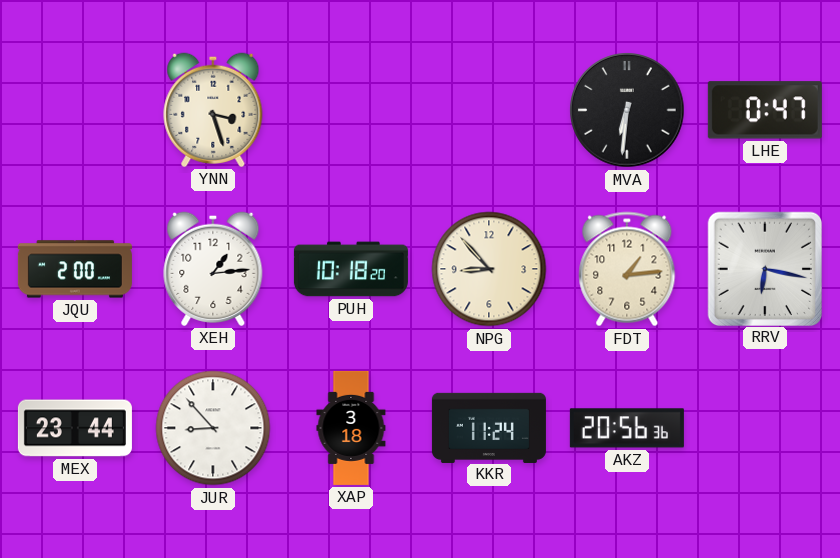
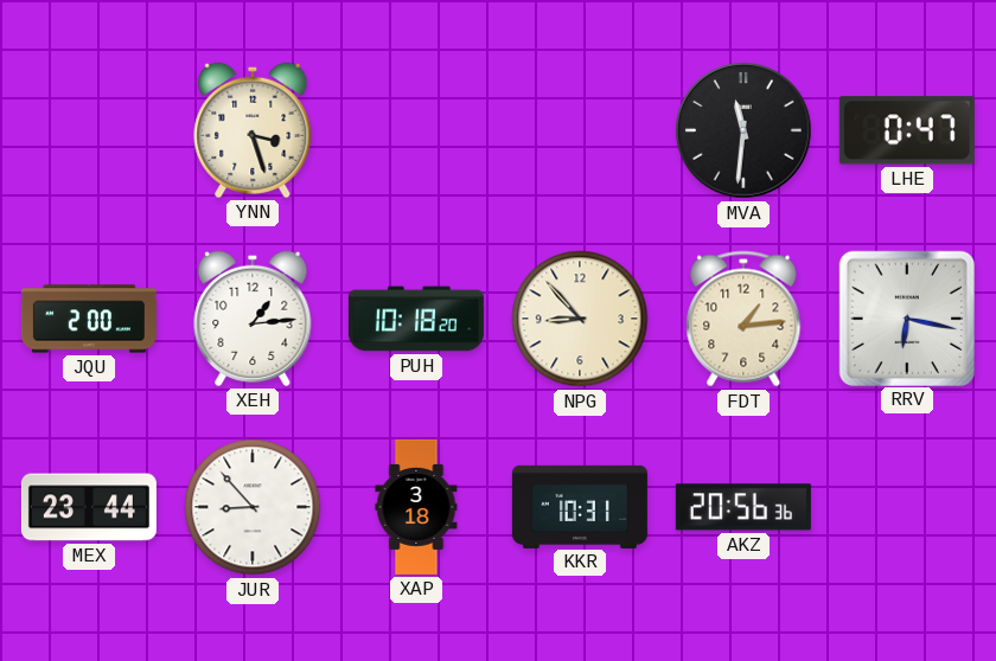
MVA: 6:31 -> 11:31
KKR: 11:24 -> 10:31
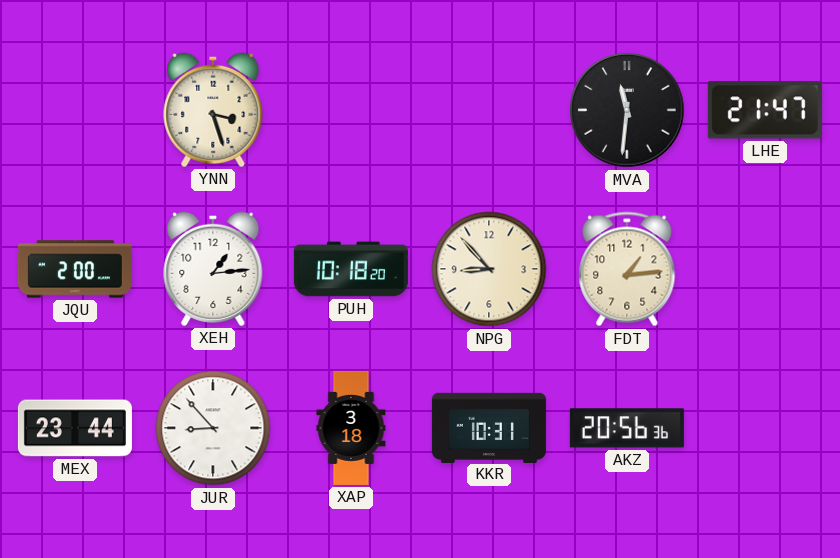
LHE: 0:47 -> 21:47
RRV: 6:17 -> none
